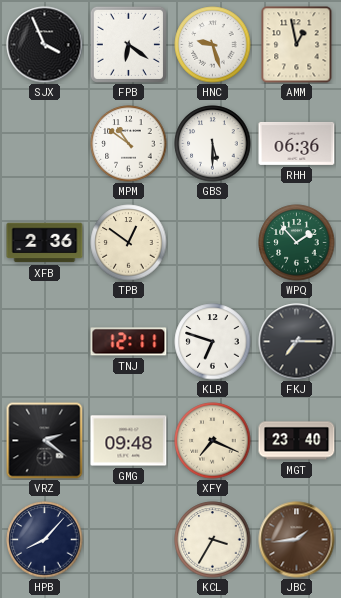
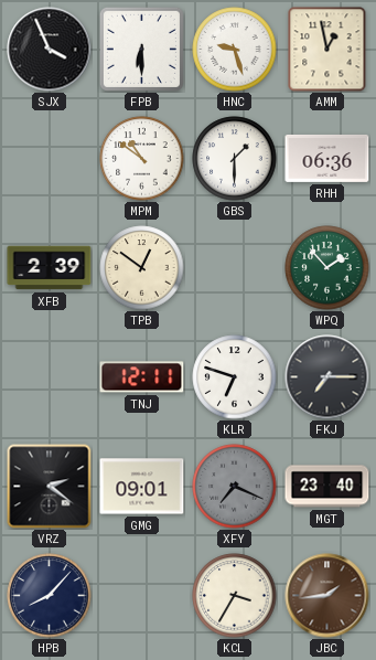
FPB: 6:21 -> 6:30
GBS: 5:30 -> 1:30
XFB: 2:36 -> 2:39
GMG: 09:48 -> 09:01
XFY dial: cream -> grey
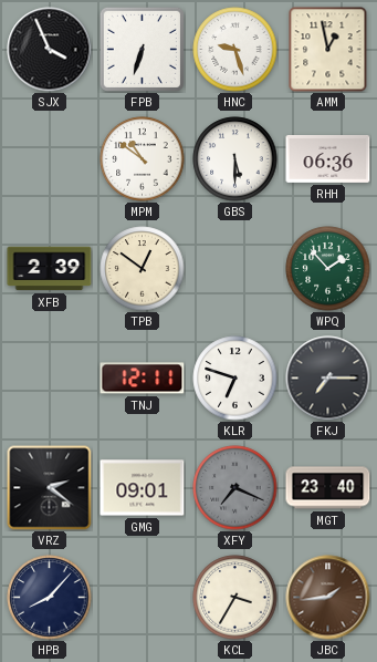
FPB: 6:30 -> 6:33
GBS: 1:30 -> 5:30
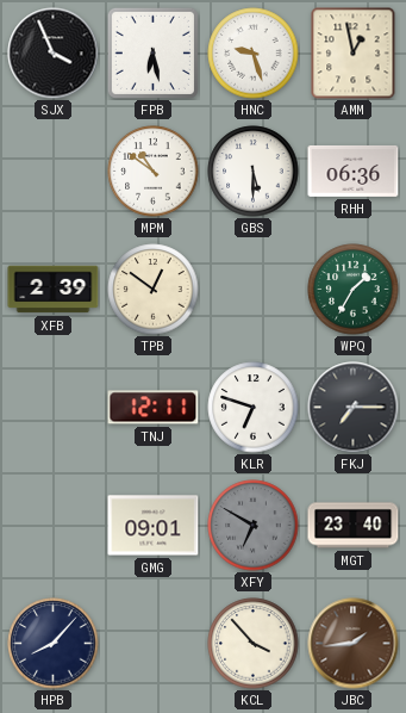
FPB: 6:33 -> 6:28
WPQ: 1:53 -> 1:35
VRZ: 2:21 -> none
XFY: 7:19 -> 6:50
KCL: 3:35 -> 3:53
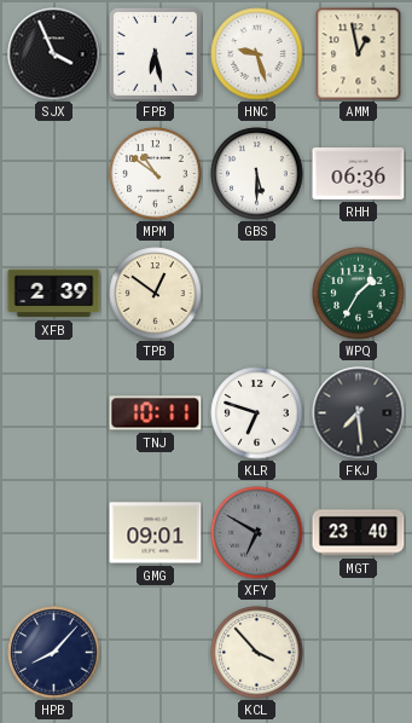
TNJ: 12:11 -> 10:11
FKJ: 7:15 -> 7:29
JBC: 1:44 -> none
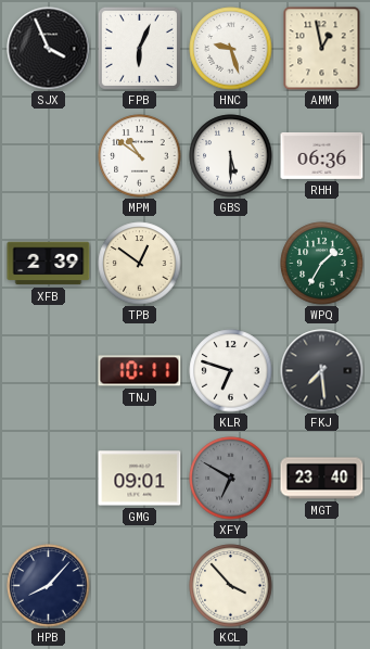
FPB: 6:28 -> 6:04
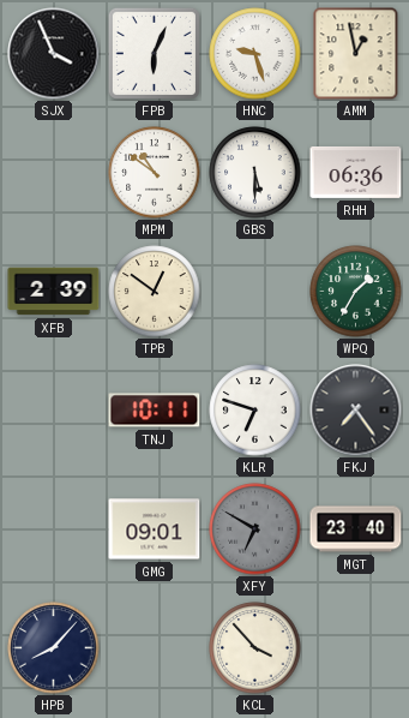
FKJ: 7:29 -> 7:24
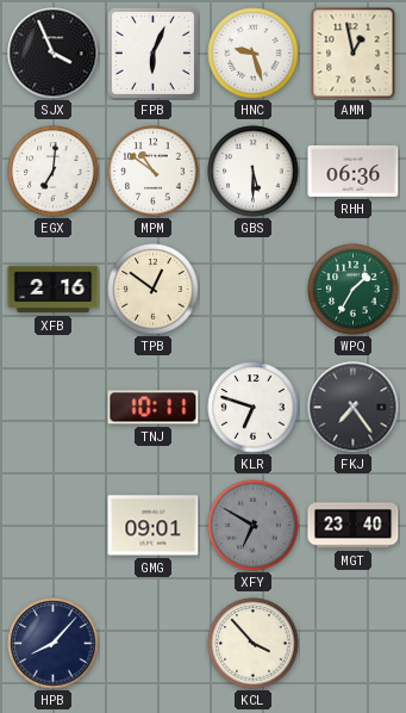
EGX: none -> 7:01
XFB: 2:39 -> 2:16
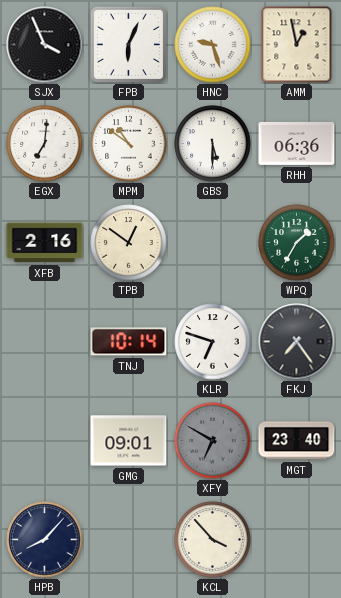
TNJ: 10:11 -> 10:14
